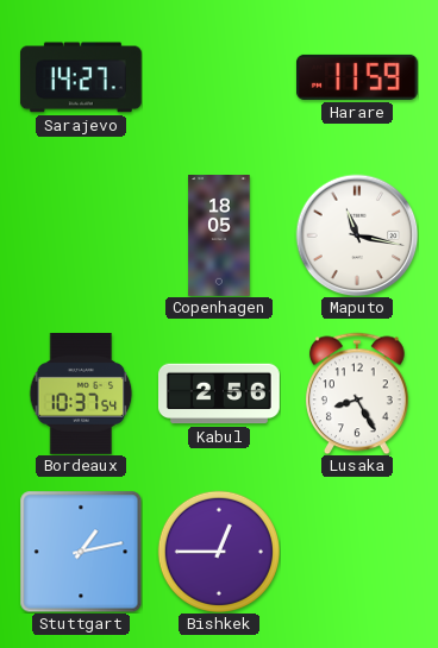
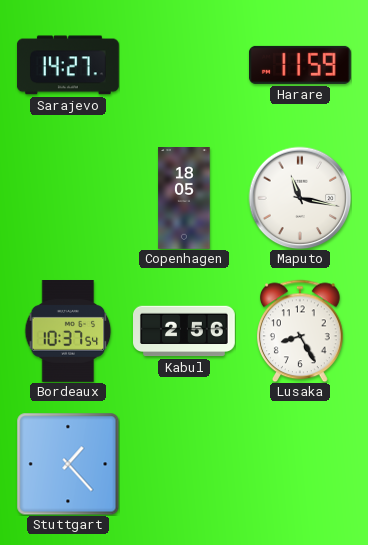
Stuttgart: 1:13 -> 1:23
Bishkek: 12:45 -> none
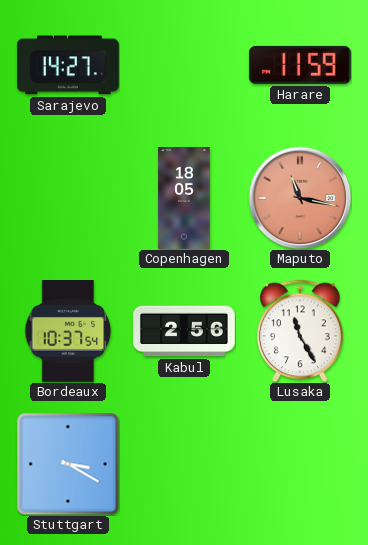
Maputo dial: white -> salmon
Lusaka: 8:25 -> 11:25
Stuttgart: 1:23 -> 3:20
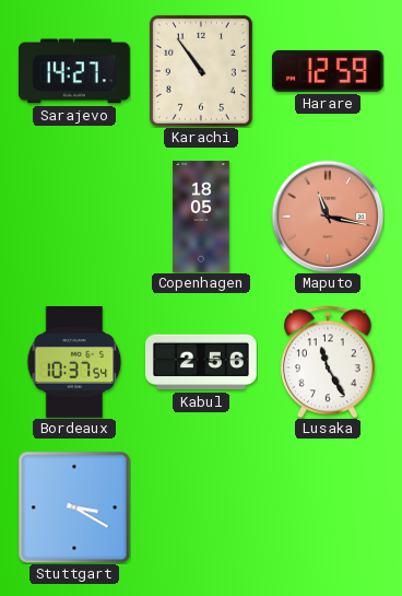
Karachi: none -> 10:54
Harare: 11:59 -> 12:59
